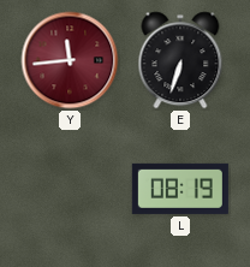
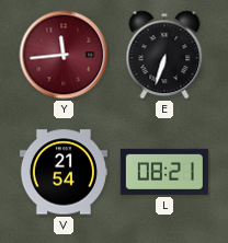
V: none -> 21:54
L: 08:19 -> 08:21
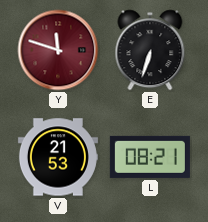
Y: 11:44 -> 11:48
V: 21:54 -> 21:53
